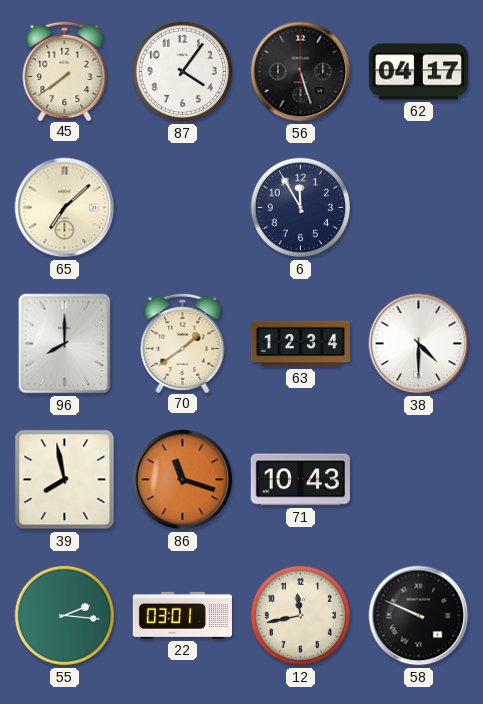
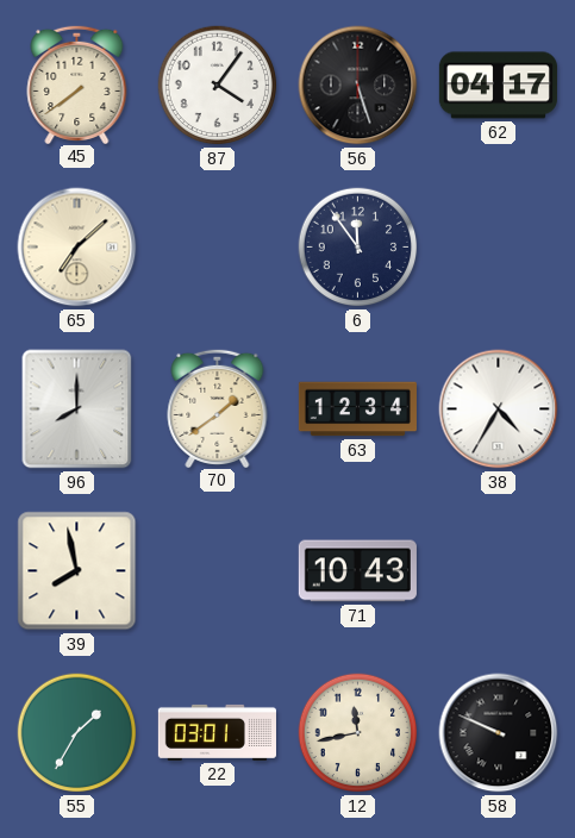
6: 11:55 -> 11:54
38: 4:30 -> 4:35
86: 11:18 -> none
55: 2:16 -> 1:35
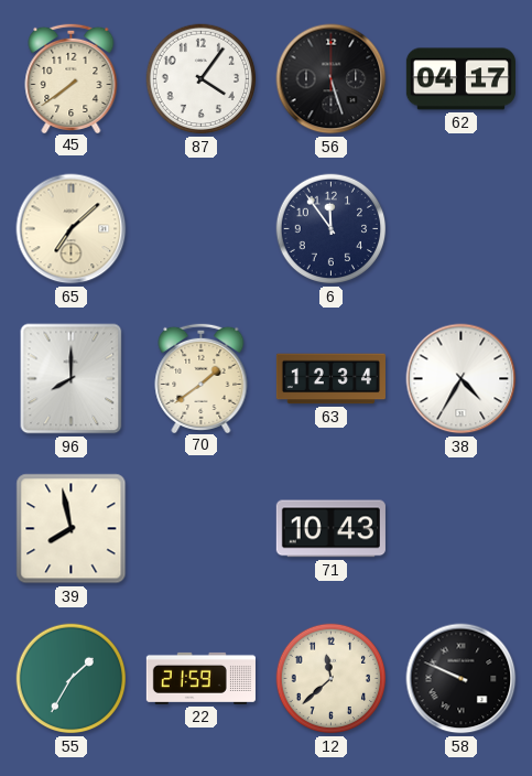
22: 03:01 -> 21:59
12: 11:43 -> 11:38
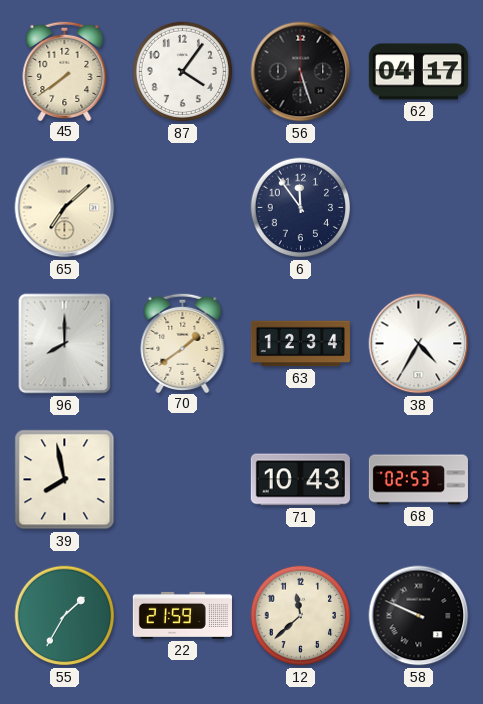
68: none -> 02:53
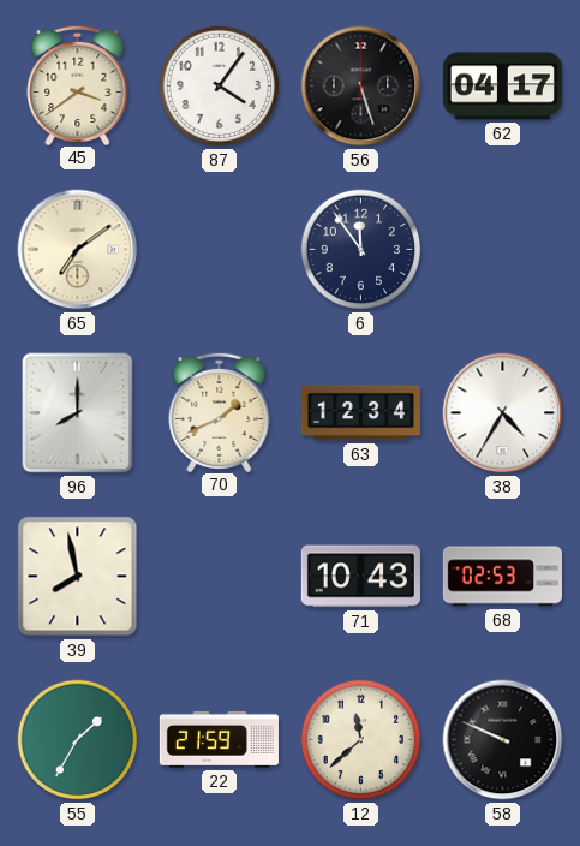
45: 7:39 -> 3:39
65: 7:08 -> 7:09
70: 1:39 -> 1:41
